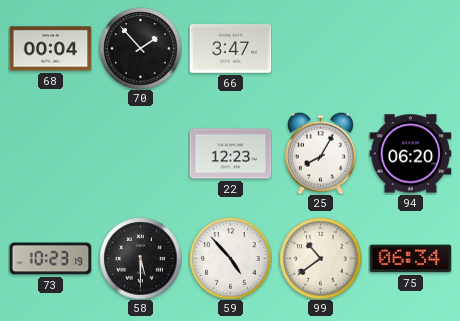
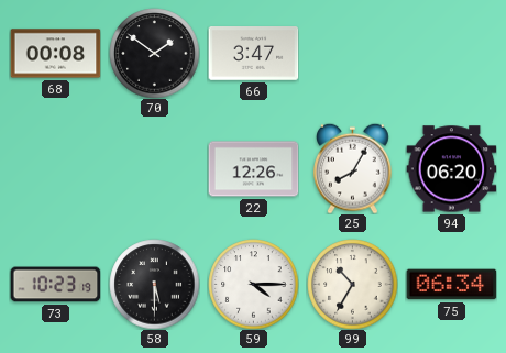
68: 00:04 -> 00:08
70: 1:53 -> 1:51
22: 12:23 -> 12:26
59: 4:53 -> 4:15
99: 10:39 -> 10:35
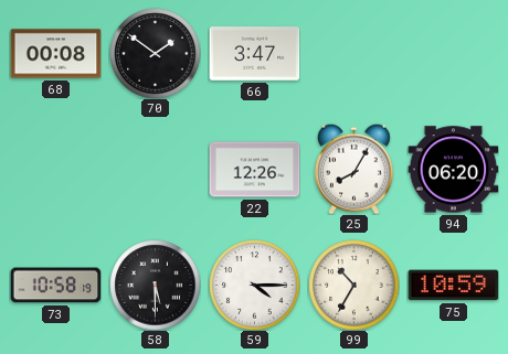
73: 10:23 -> 10:58
75: 06:34 -> 10:59
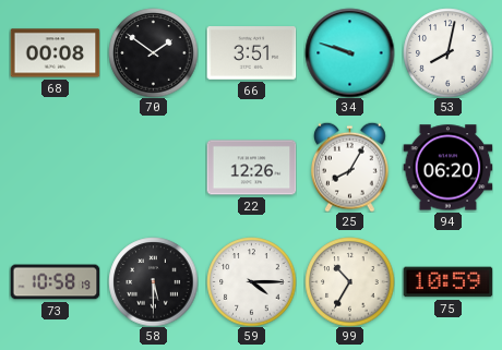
66: 3:47 -> 3:51
34: none -> 9:48
53: none -> 8:02
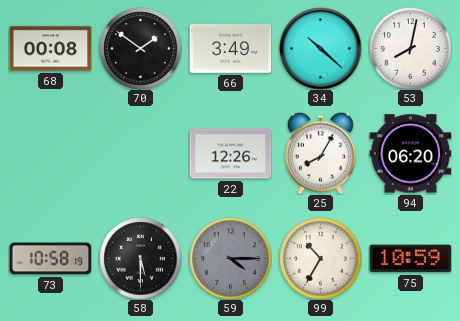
66: 3:51 -> 3:49
34: 9:48 -> 10:22
59 dial: white -> grey
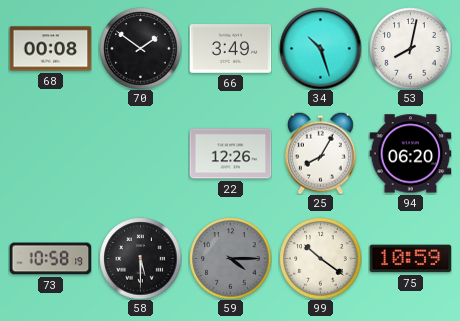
34: 10:22 -> 10:27
99: 10:35 -> 10:21
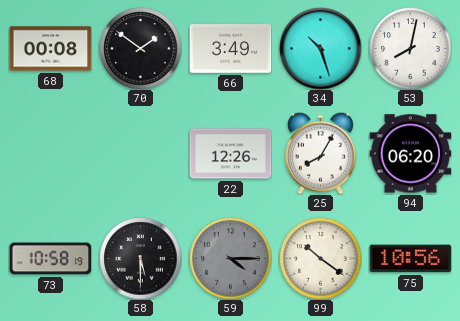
75: 10:59 -> 10:56
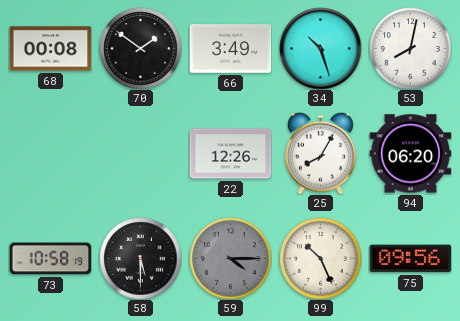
99: 10:21 -> 10:26
75: 10:56 -> 09:56
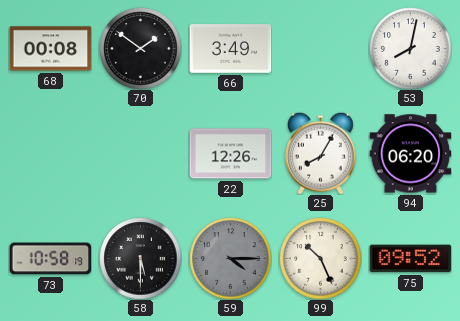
34: 10:27 -> none
75: 09:56 -> 09:52
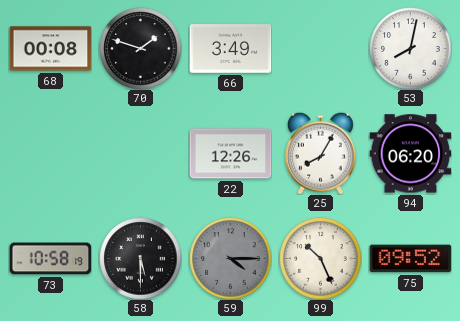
70: 1:51 -> 1:48
